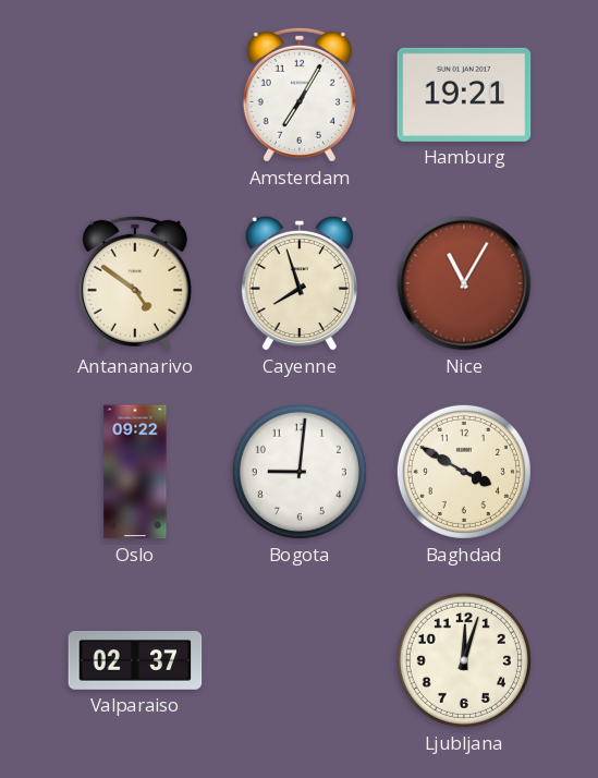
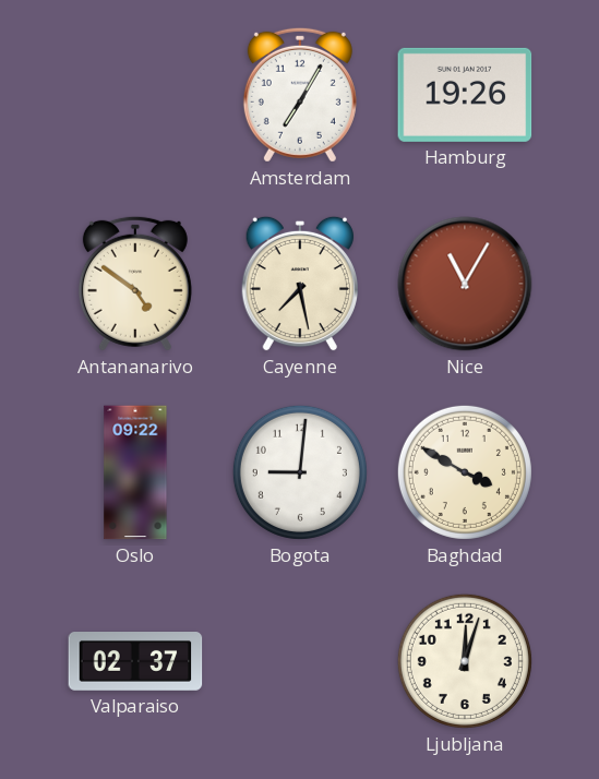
Hamburg: 19:21 -> 19:26
Cayenne: 7:57 -> 7:28
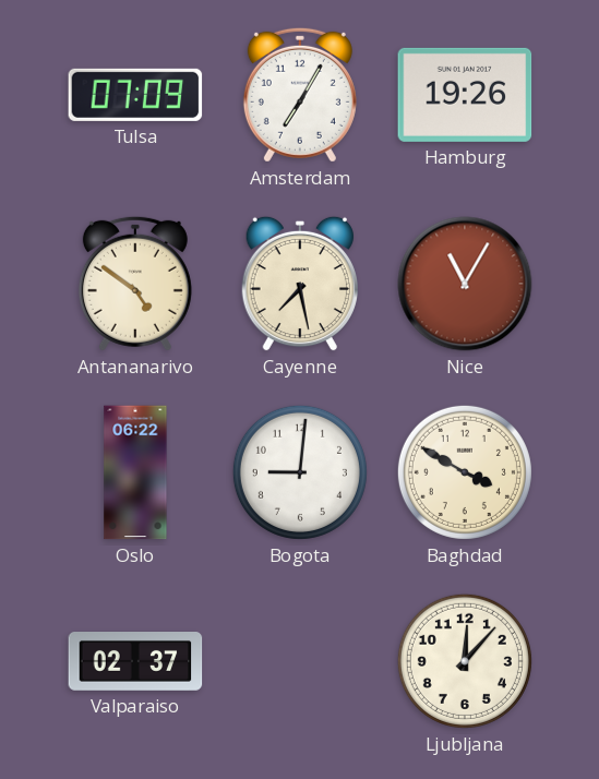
Tulsa: none -> 07:09
Oslo: 09:22 -> 06:22
Ljubljana: 12:03 -> 12:07
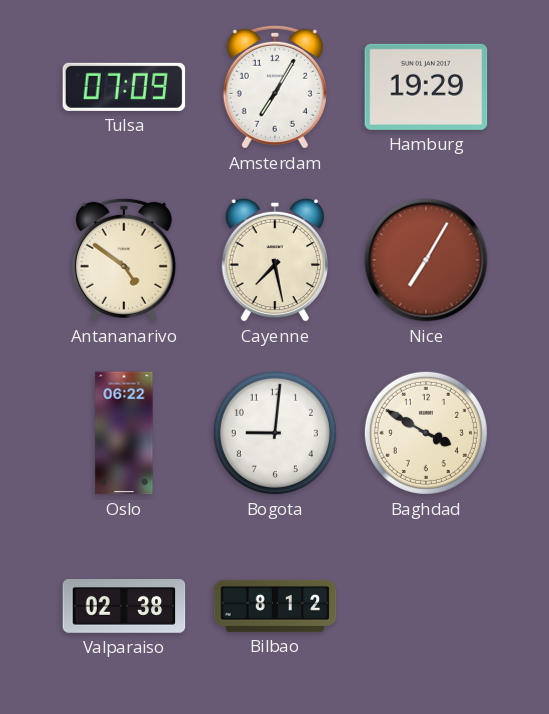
Hamburg: 19:26 -> 19:29
Nice: 11:05 -> 7:05
Valparaiso: 02:37 -> 02:38
Bilbao: none -> 8:12
Ljubljana: 12:07 -> none
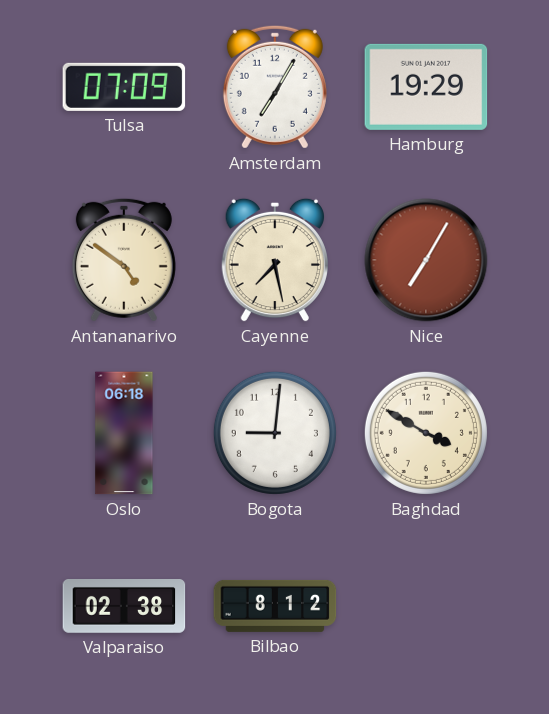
Oslo: 06:22 -> 06:18
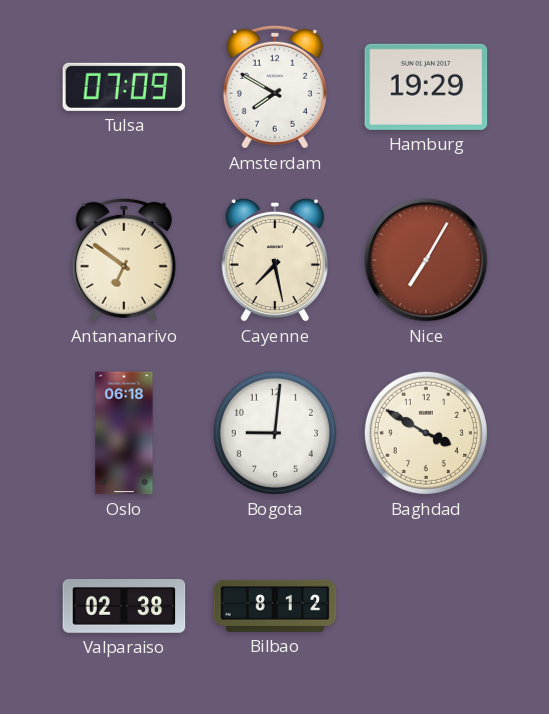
Amsterdam: 7:05 -> 7:50
Antananarivo: 4:51 -> 6:51
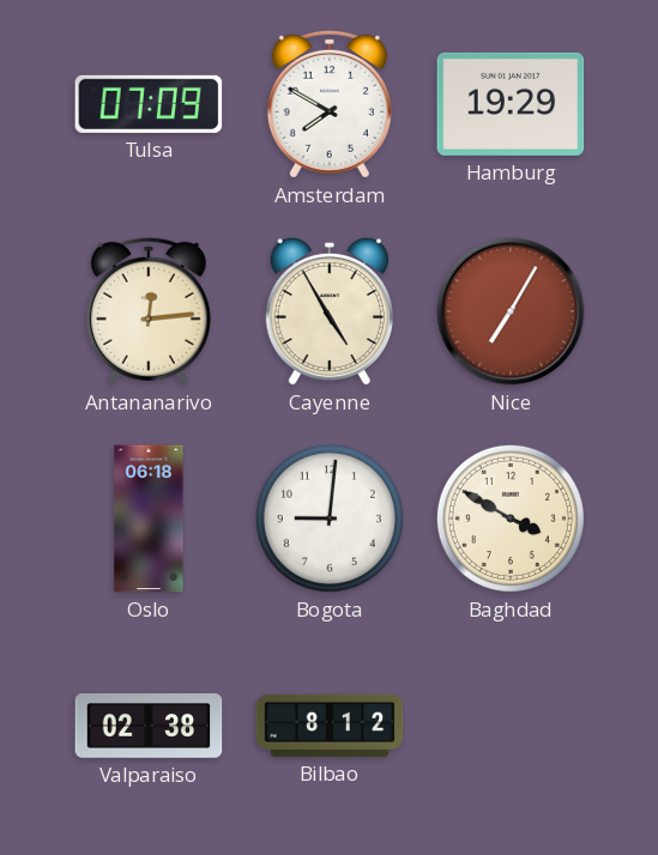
Antananarivo: 6:51 -> 12:14
Cayenne: 7:28 -> 4:55
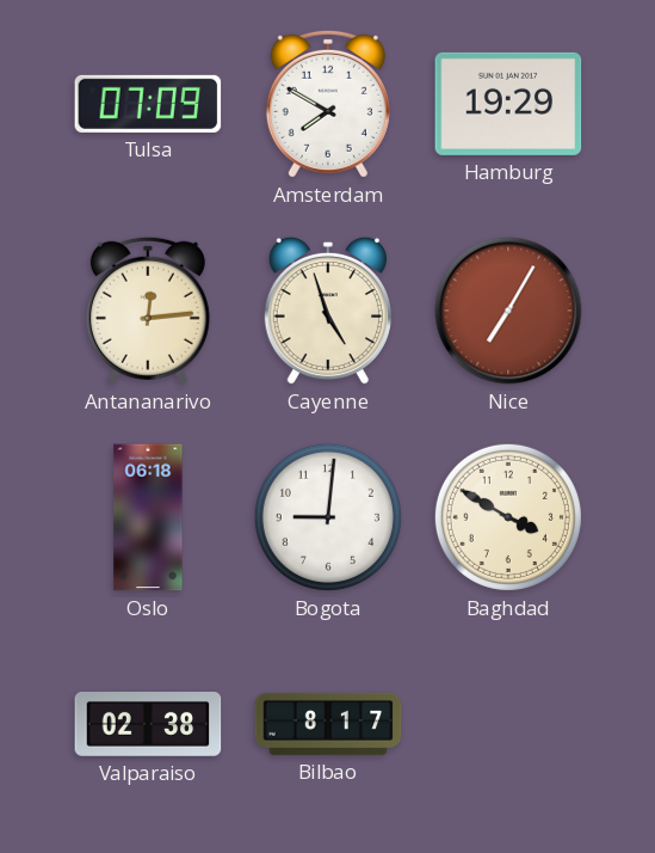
Cayenne: 4:55 -> 4:57
Bilbao: 8:12 -> 8:17
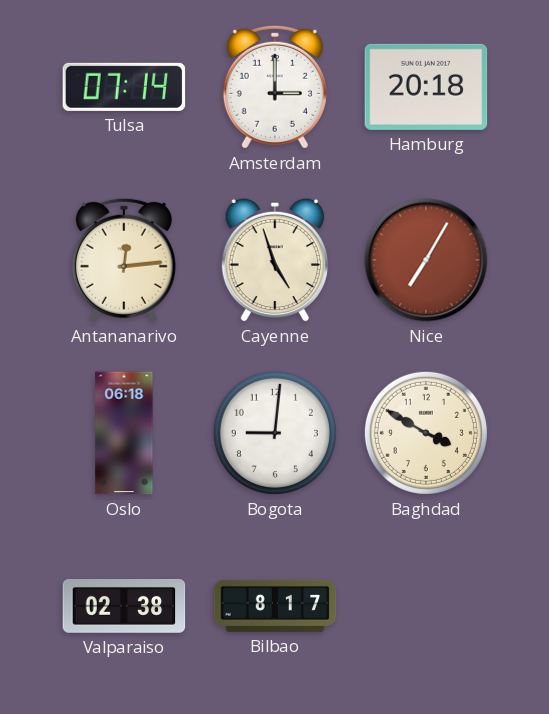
Tulsa: 07:09 -> 07:14
Amsterdam: 7:50 -> 3:00
Hamburg: 19:29 -> 20:18
